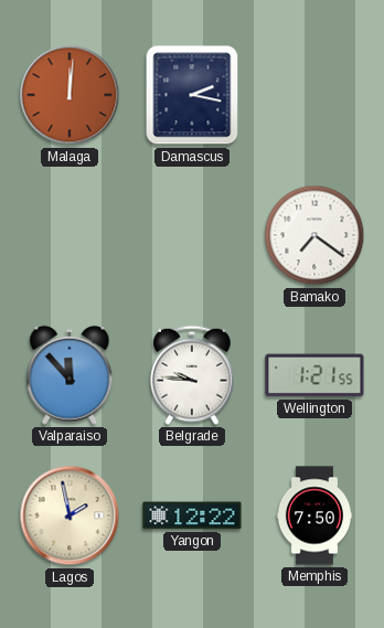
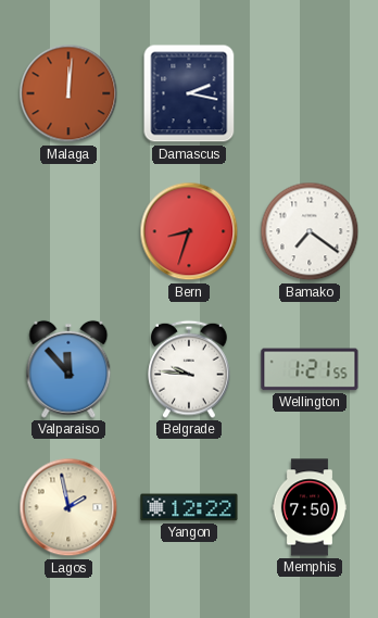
Bern: none -> 8:33
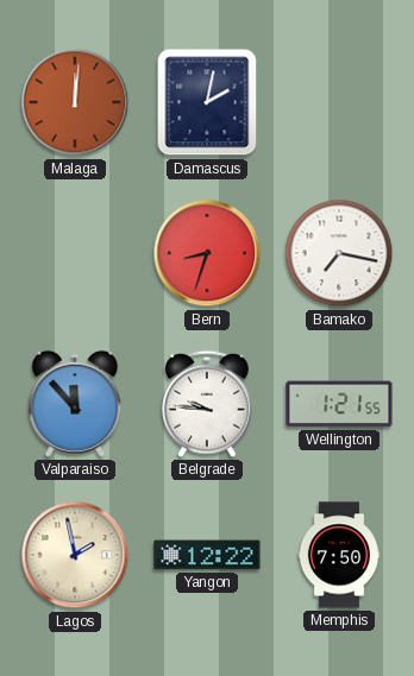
Damascus: 2:17 -> 2:02
Bamako: 7:21 -> 7:17
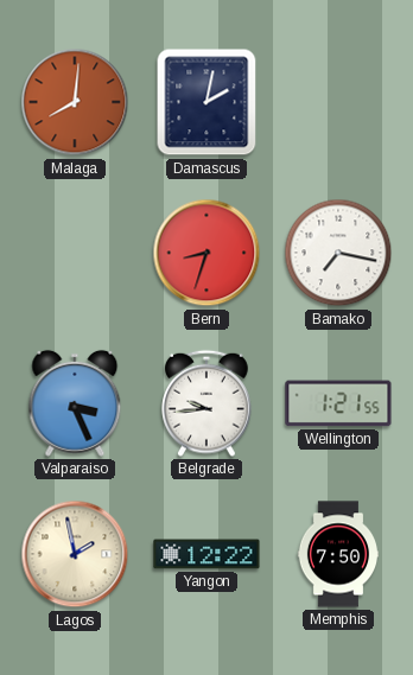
Malaga: 12:01 -> 8:01
Valparaiso: 11:53 -> 3:26
Belgrade: 9:46 -> 9:44
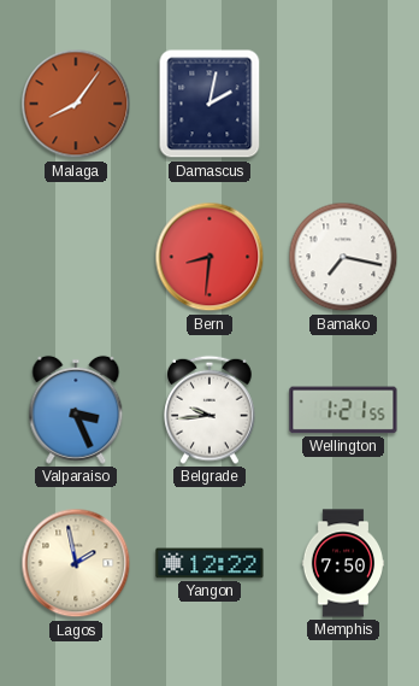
Malaga: 8:01 -> 8:06
Bern: 8:33 -> 8:31
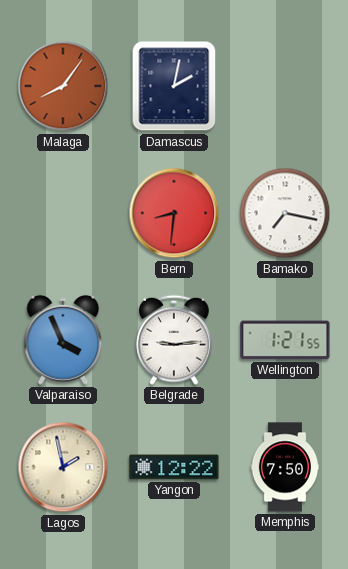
Valparaiso: 3:26 -> 3:56
Belgrade: 9:44 -> 9:14
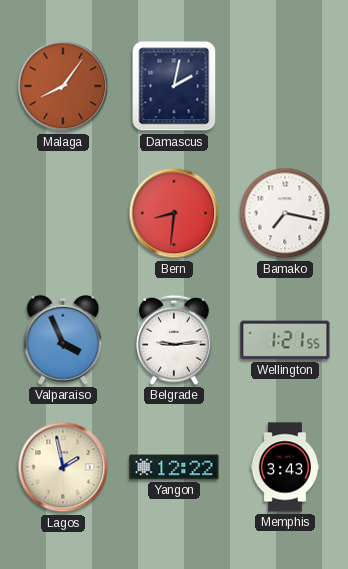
Memphis: 7:50 -> 3:43
